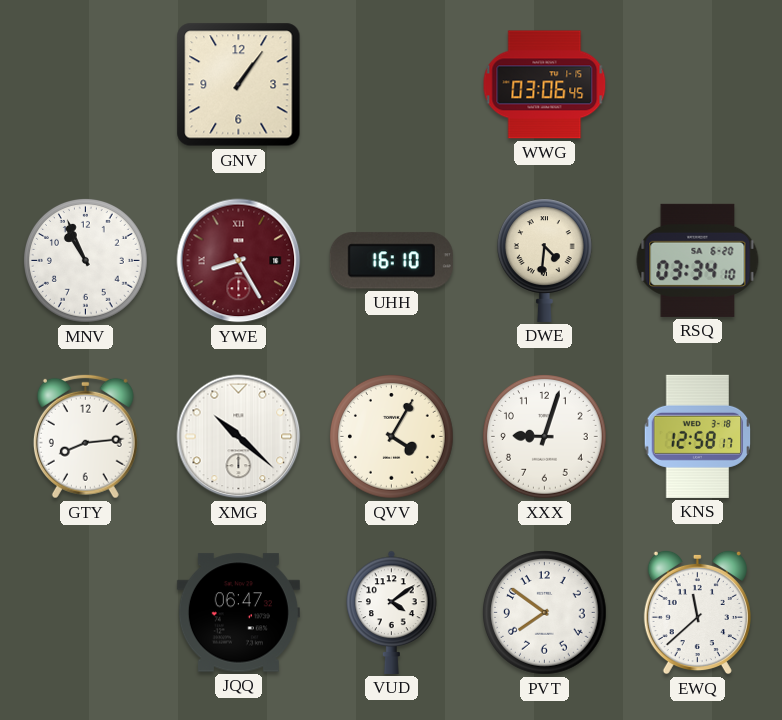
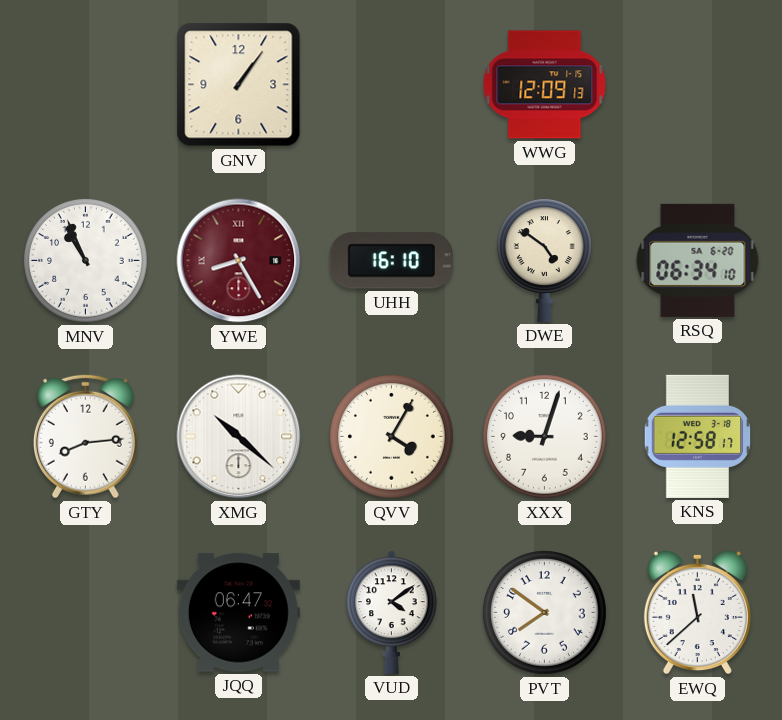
WWG: 03:06 -> 12:09
DWE: 4:31 -> 4:51
RSQ: 03:34 -> 06:34
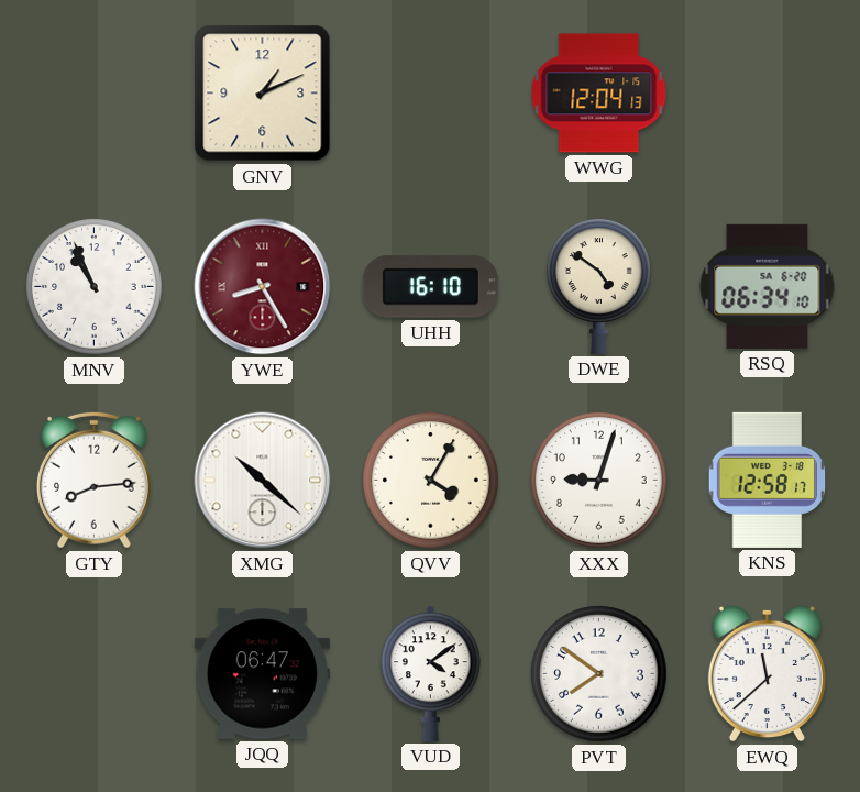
GNV: 1:06 -> 1:11
WWG: 12:09 -> 12:04
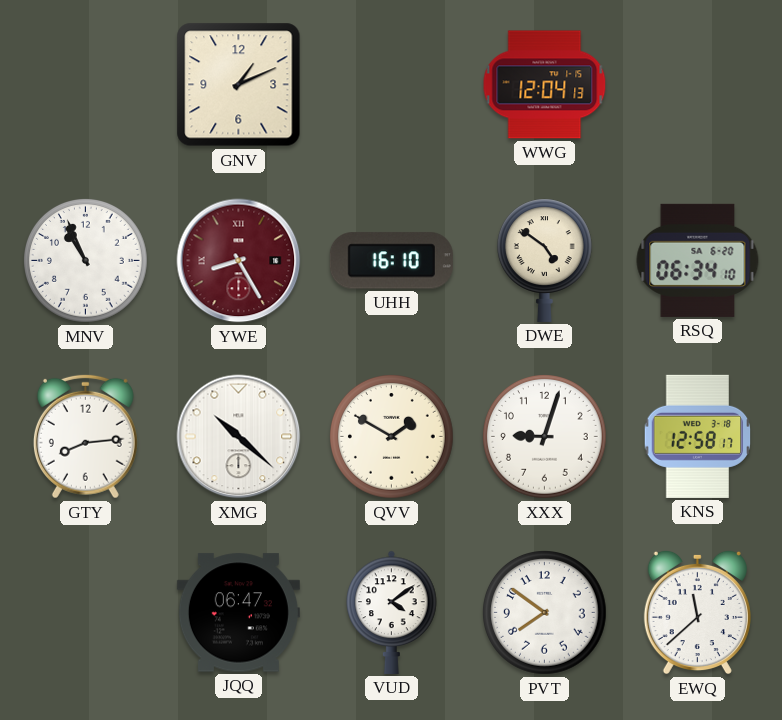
QVV: 4:05 -> 1:50
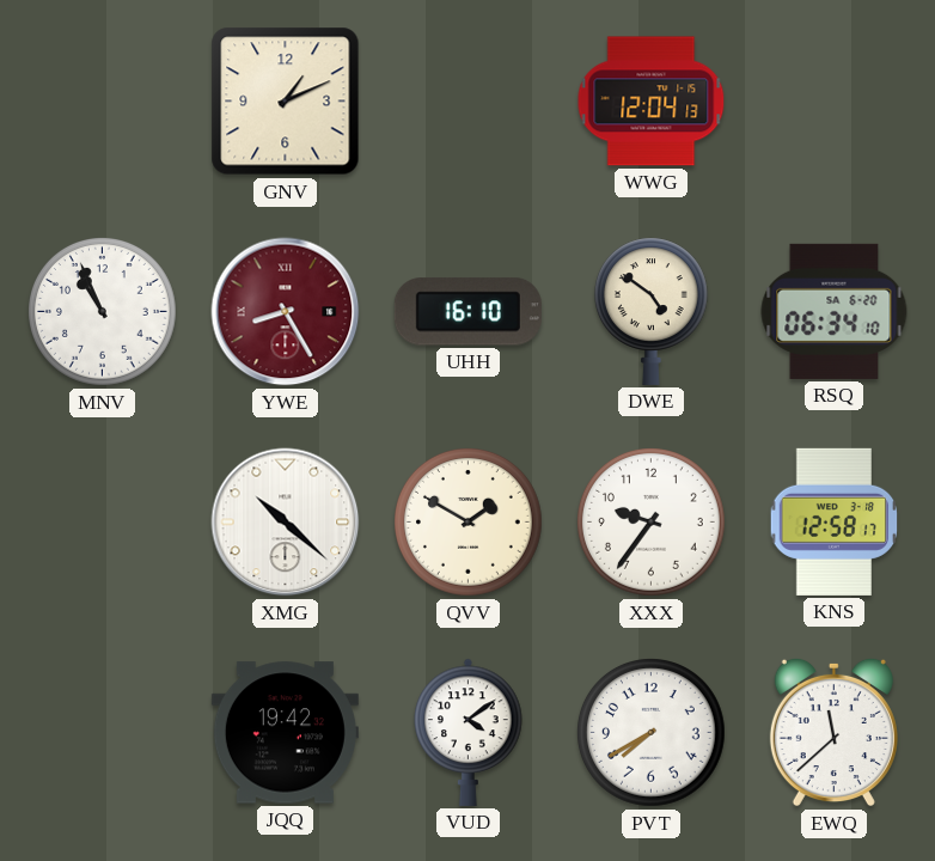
GTY: 8:14 -> none
XXX: 9:03 -> 9:36
JQQ: 06:47 -> 19:42
PVT: 7:51 -> 7:40
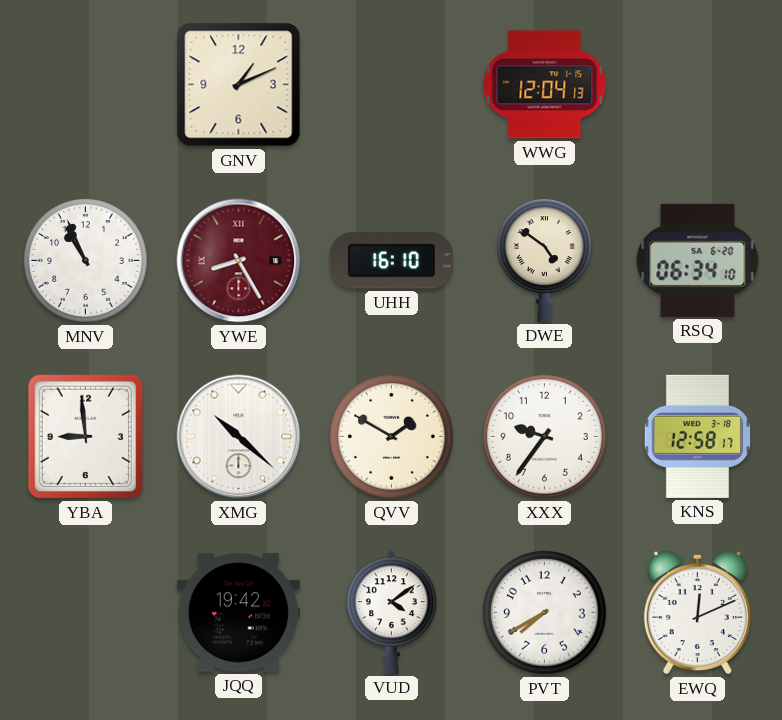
YBA: none -> 8:59
EWQ: 11:38 -> 12:11
